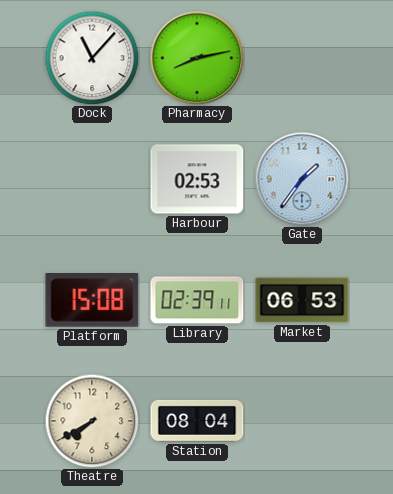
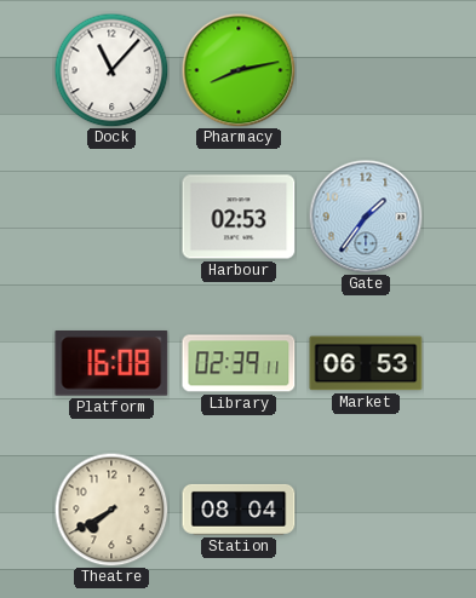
Platform: 15:08 -> 16:08
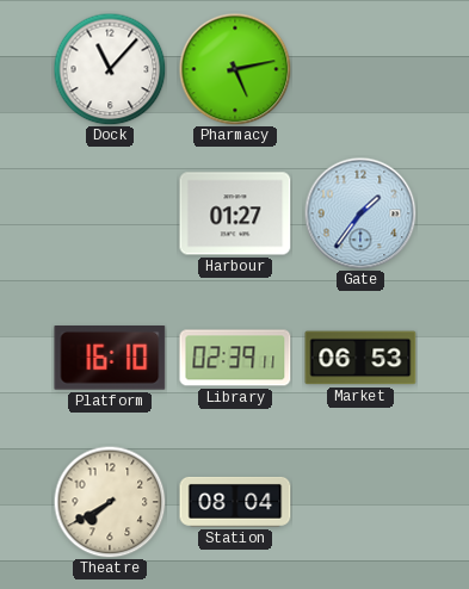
Pharmacy: 8:13 -> 5:13
Harbour: 02:53 -> 01:27
Platform: 16:08 -> 16:10
